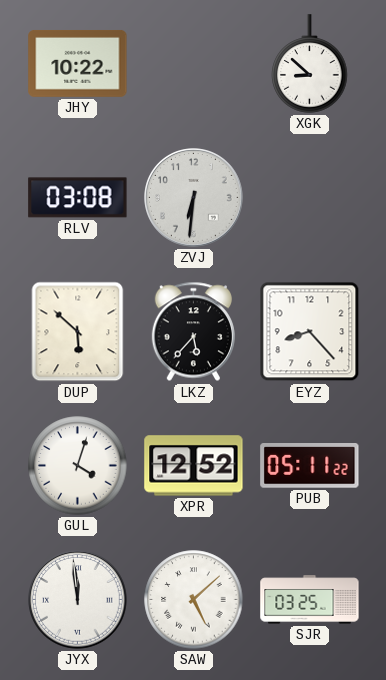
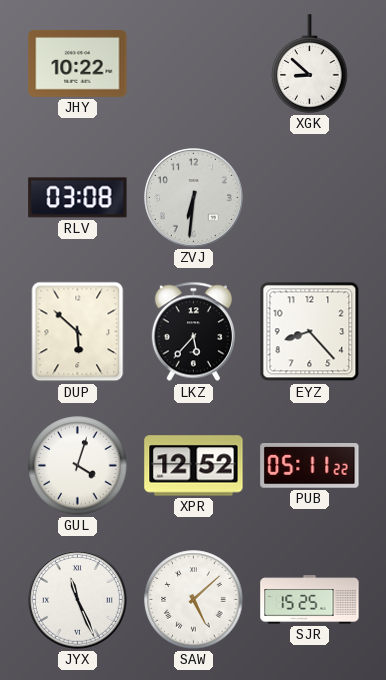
JYX: 11:59 -> 11:26
SJR: 03:25 -> 15:25
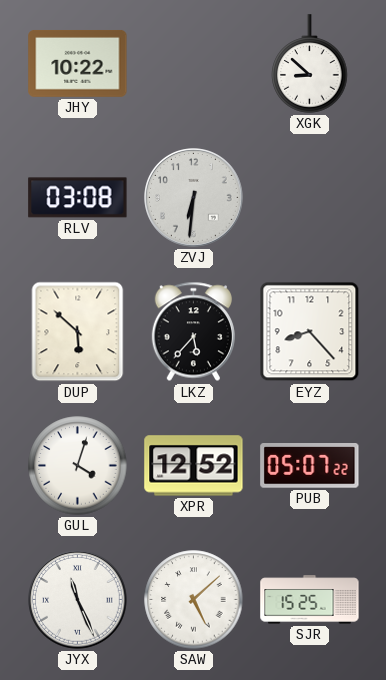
PUB: 05:11 -> 05:07
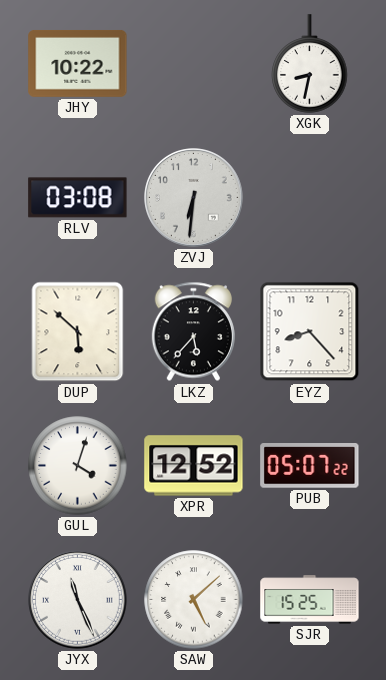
XGK: 8:52 -> 8:32
